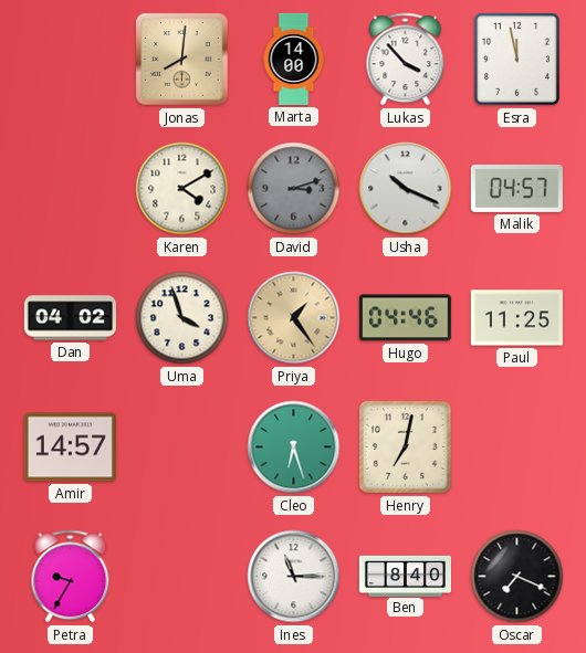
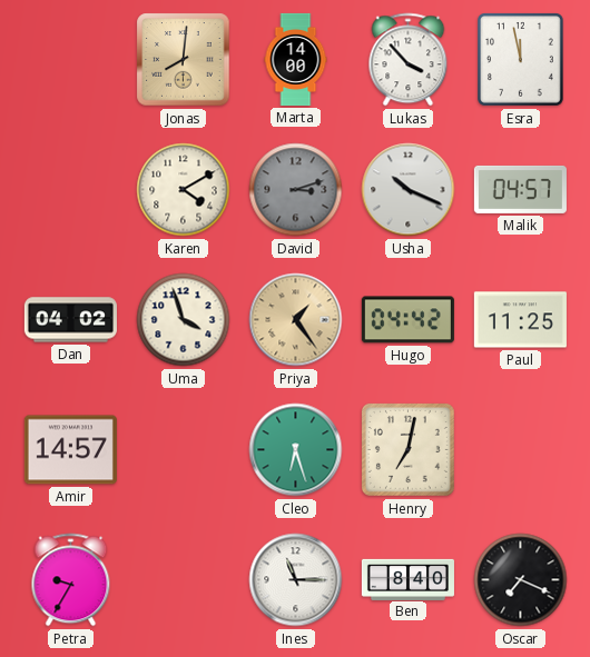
Hugo: 04:46 -> 04:42
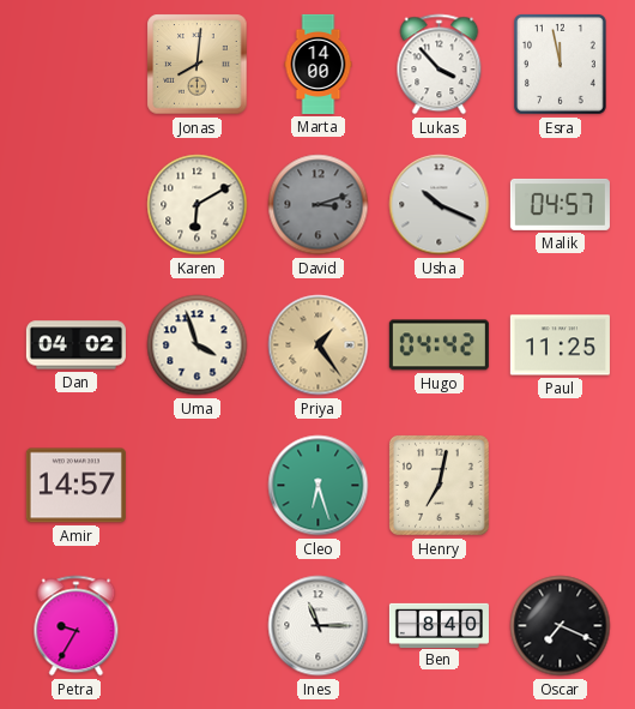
Karen: 4:10 -> 6:10
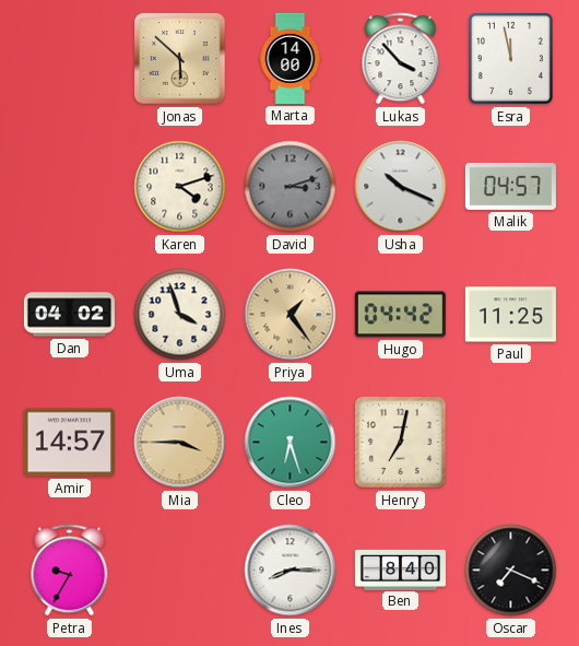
Jonas: 8:01 -> 5:52
Karen: 6:10 -> 4:12
Mia: none -> 3:45
Ines: 11:15 -> 8:15
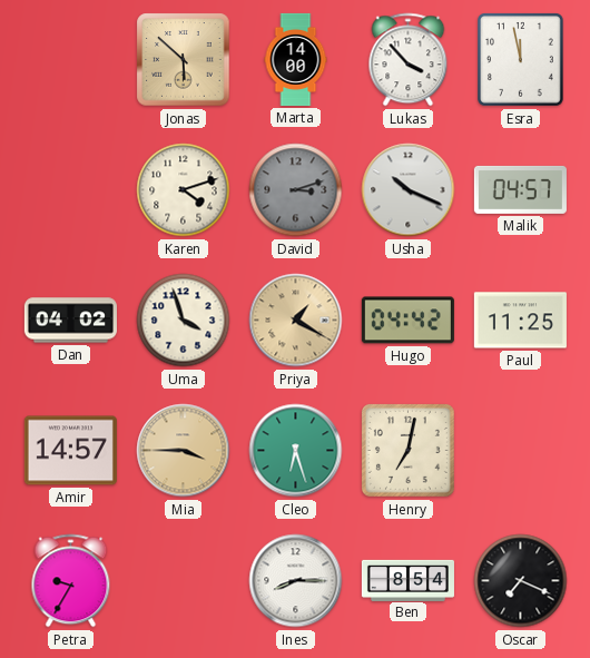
Priya: 1:24 -> 1:20
Ben: 8:40 -> 8:54
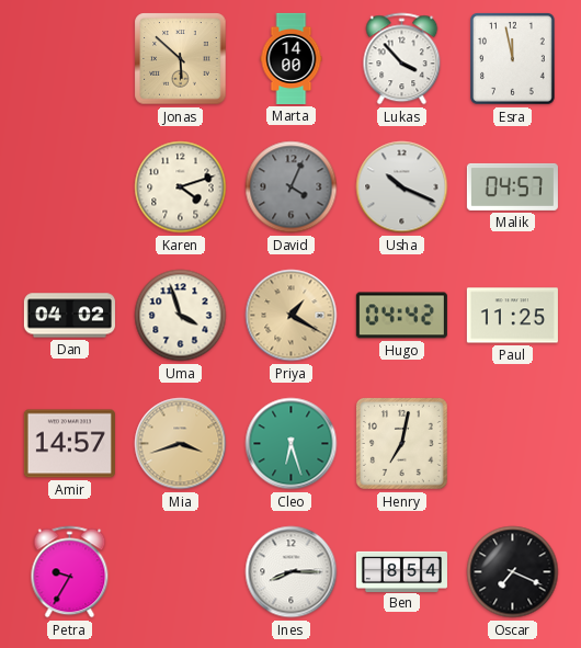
David: 3:12 -> 4:04
Mia: 3:45 -> 3:42
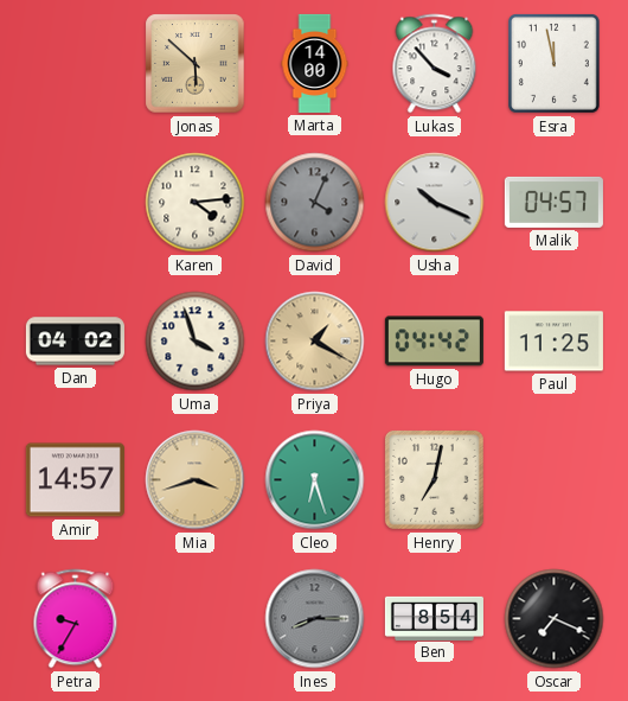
Karen: 4:12 -> 4:14
Ines dial: white -> grey
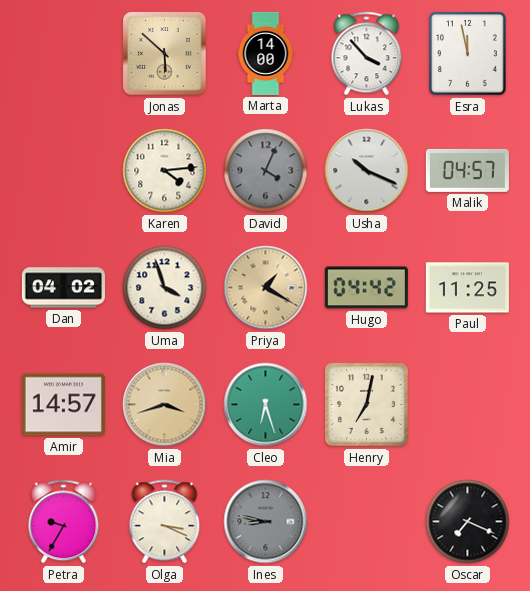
Olga: none -> 3:19
Ines: 8:15 -> 8:47
Ben: 8:54 -> none
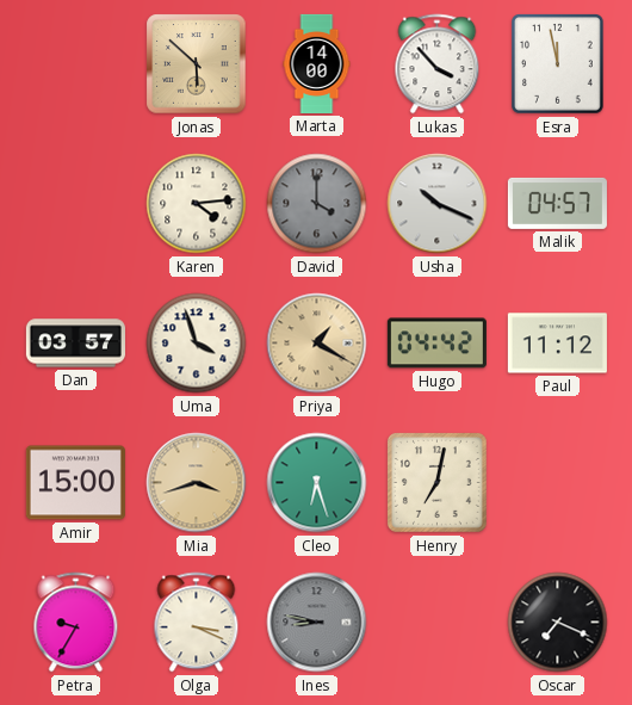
David: 4:04 -> 4:00
Dan: 04:02 -> 03:57
Paul: 11:25 -> 11:12
Amir: 14:57 -> 15:00
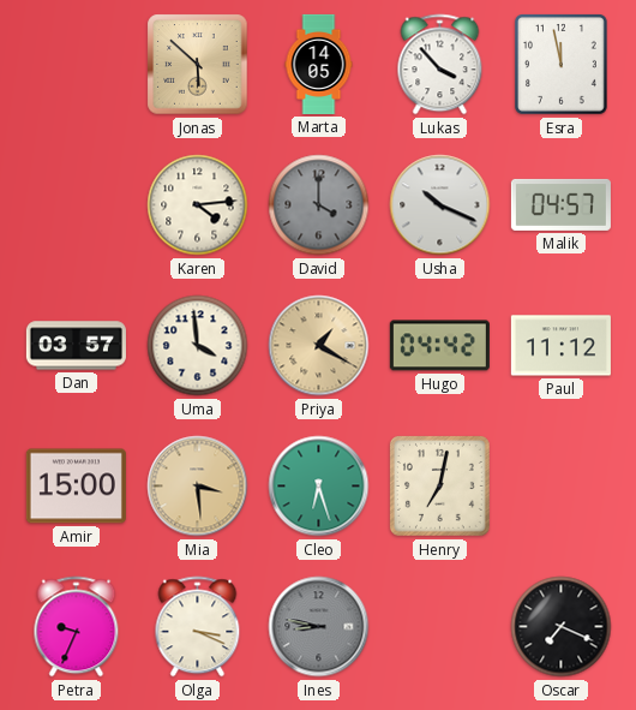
Marta: 14:00 -> 14:05
Uma: 3:57 -> 3:59
Mia: 3:42 -> 3:29
Petra: 9:35 -> 9:34
